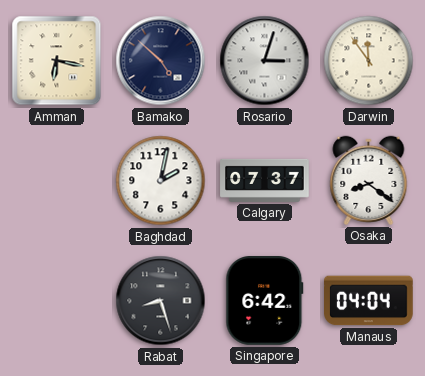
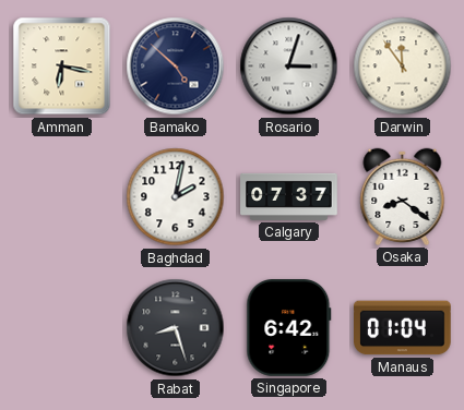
Manaus: 04:04 -> 01:04
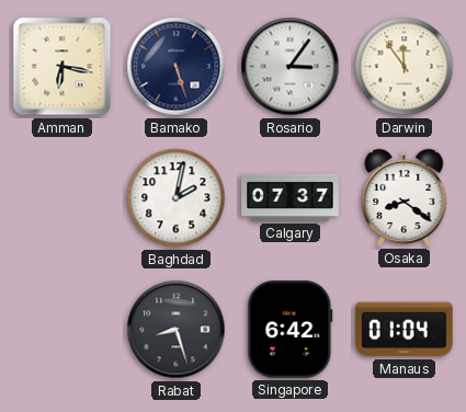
Bamako: 4:52 -> 5:27
Rosario: 3:03 -> 3:06
